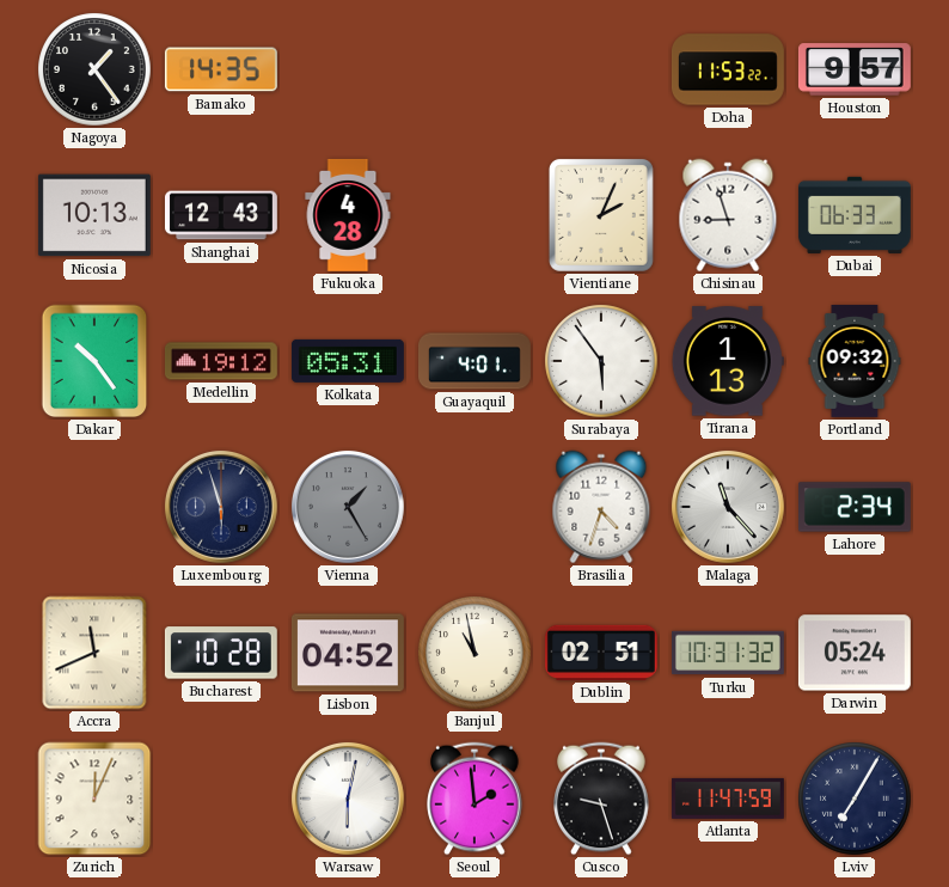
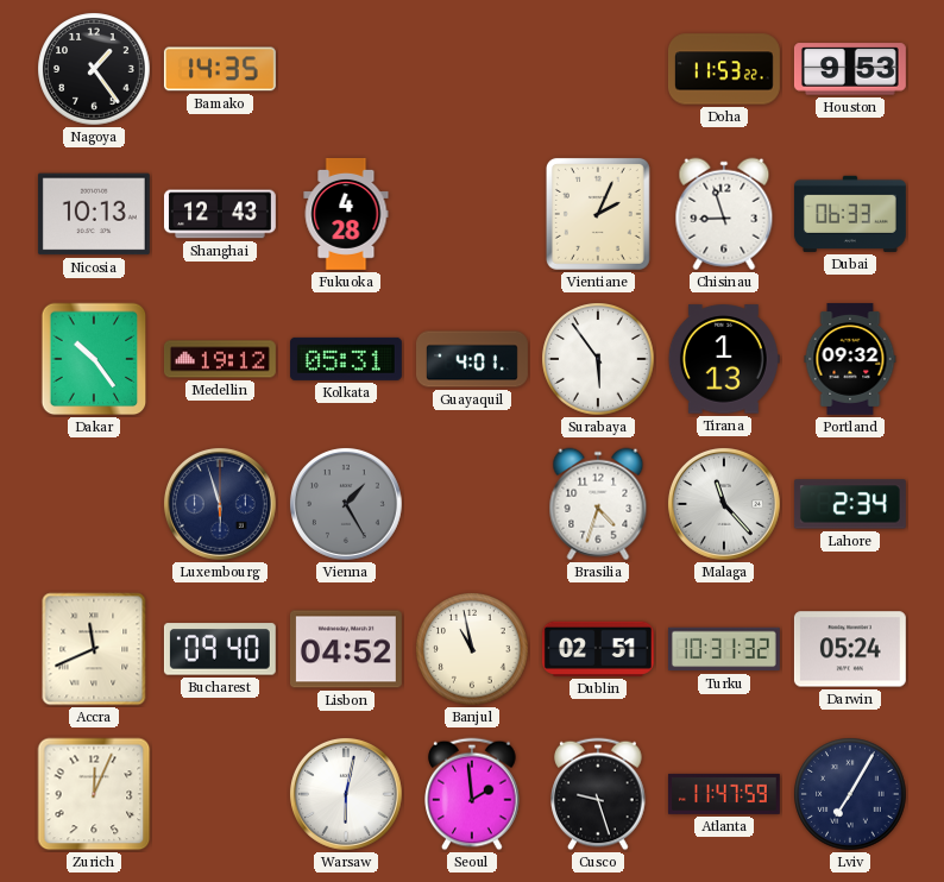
Houston: 9:57 -> 9:53
Bucharest: 10:28 -> 09:40
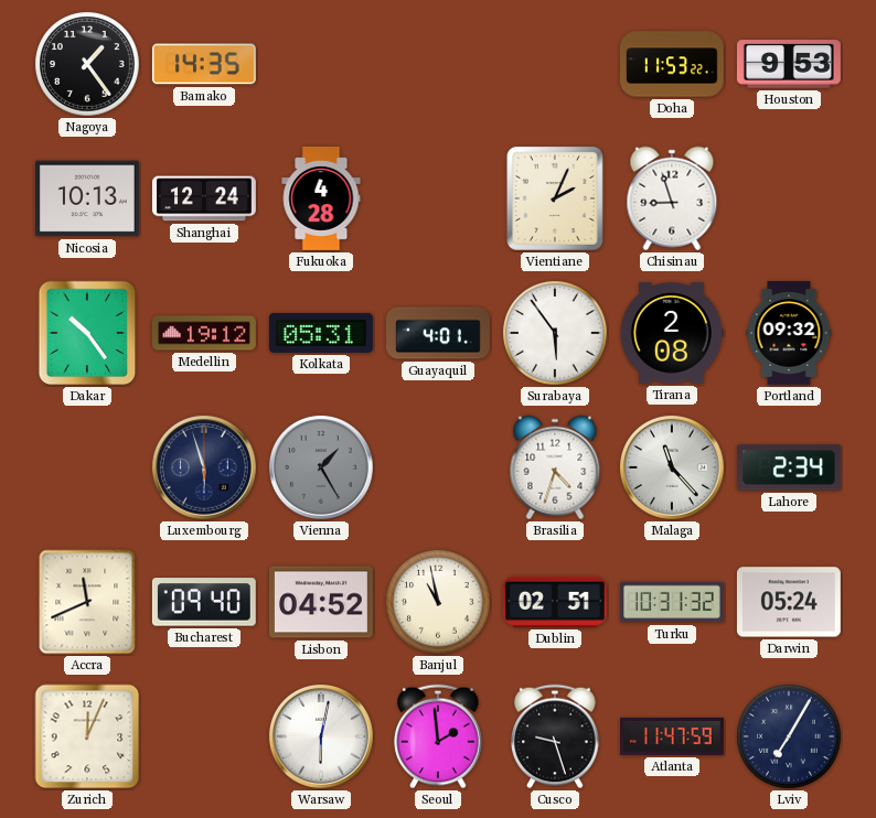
Shanghai: 12:43 -> 12:24
Dubai: 06:33 -> none
Tirana: 1:13 -> 2:08
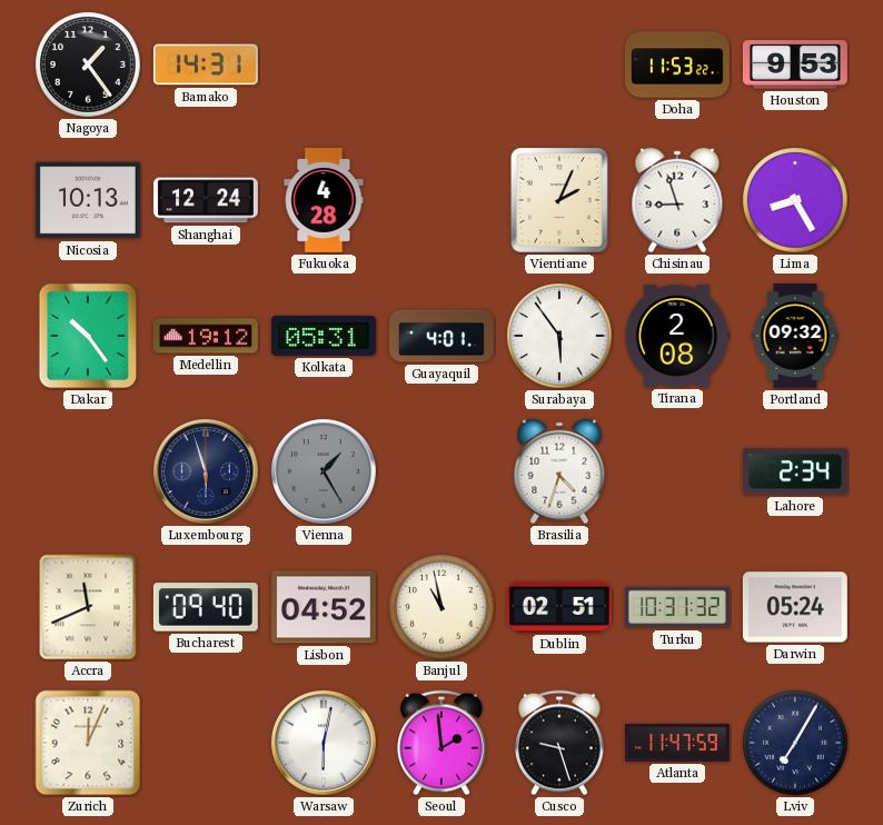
Bamako: 14:35 -> 14:31
Lima: none -> 8:25
Malaga: 11:23 -> none
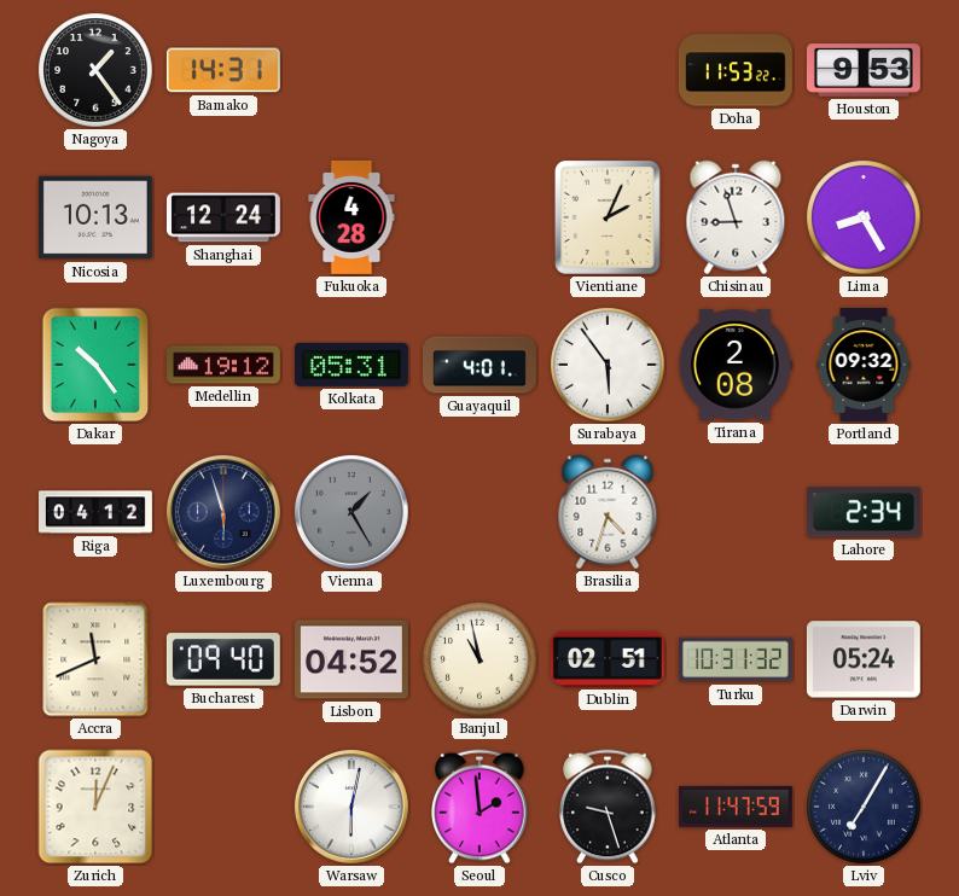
Riga: none -> 04:12
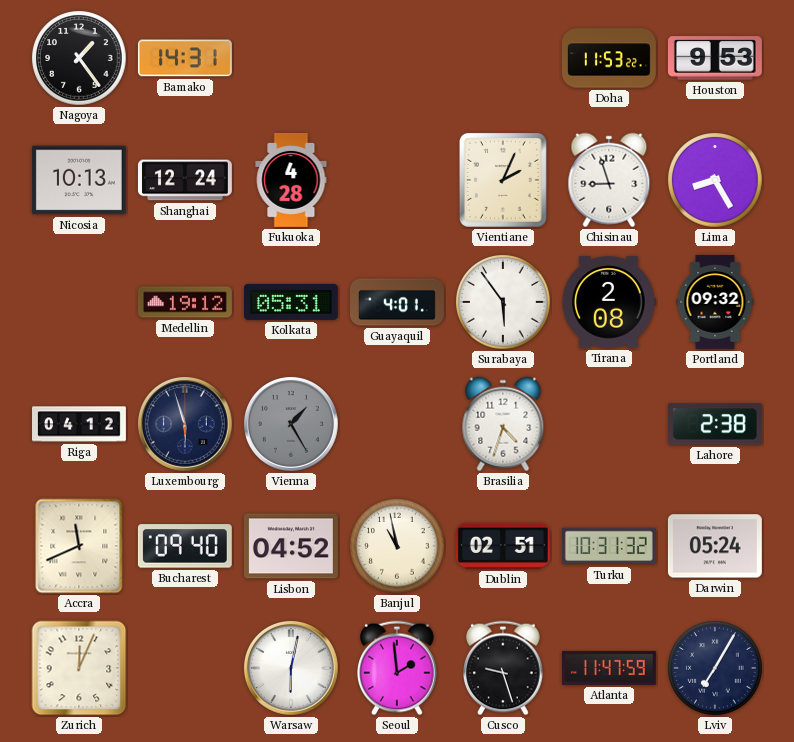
Dakar: 10:24 -> none
Lahore: 2:34 -> 2:38
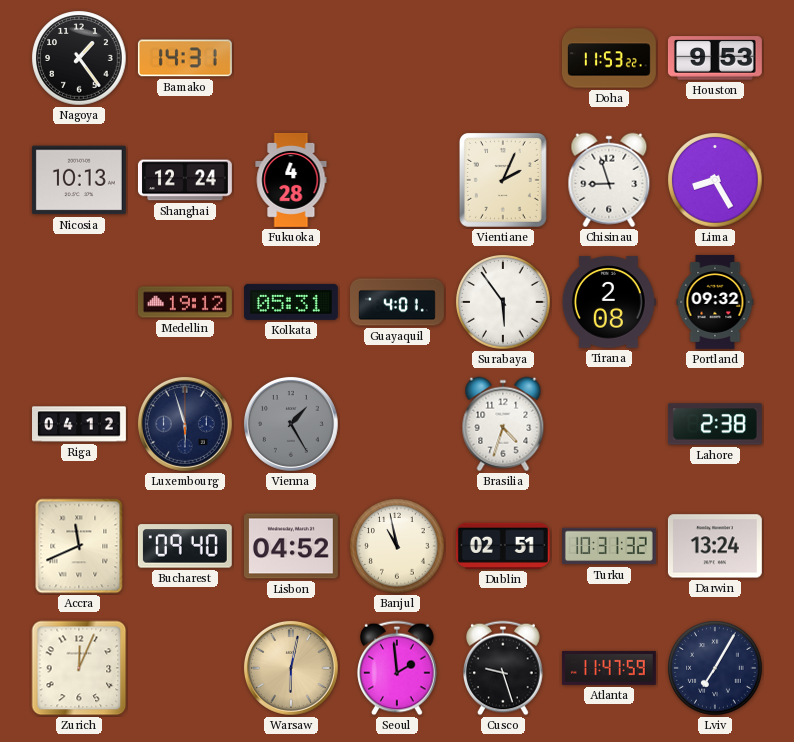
Darwin: 05:24 -> 13:24
Warsaw dial: white -> champagne
